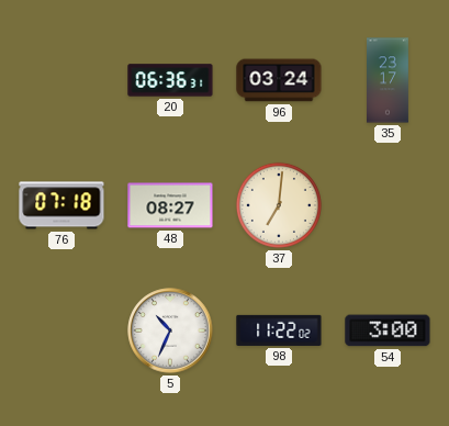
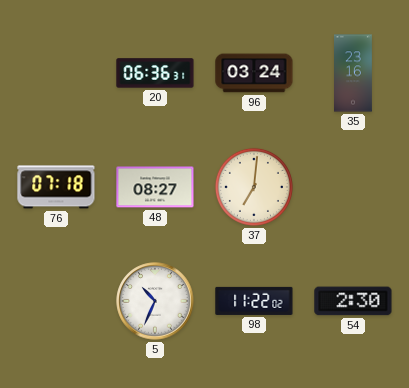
35: 23:17 -> 23:16
54: 3:00 -> 2:30
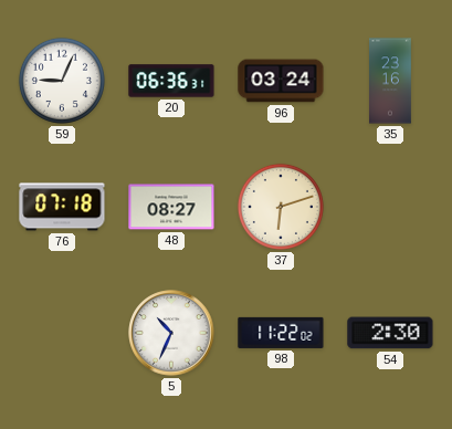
59: none -> 9:04
37: 7:01 -> 6:12
